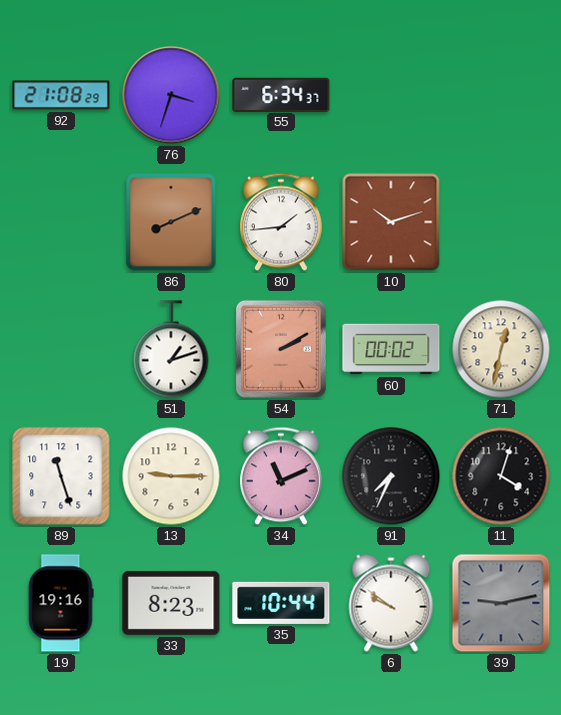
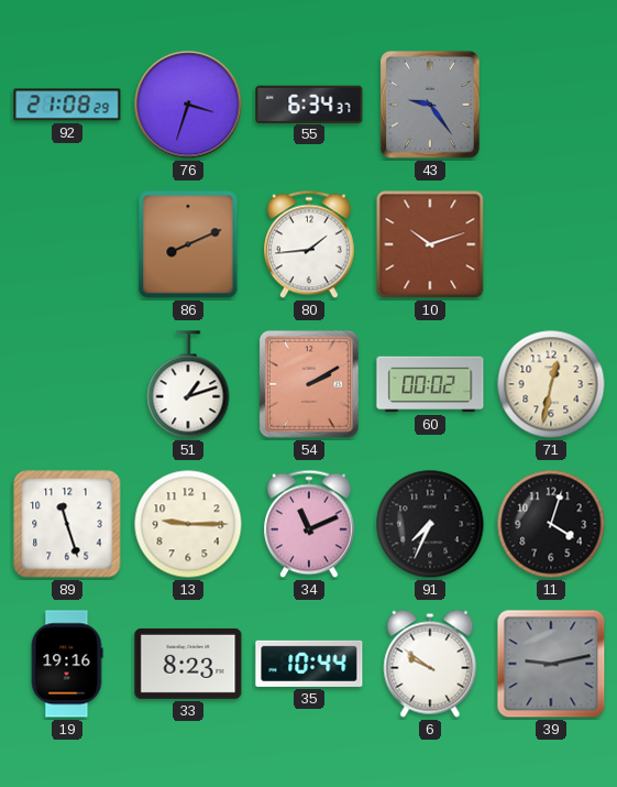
43: none -> 9:24
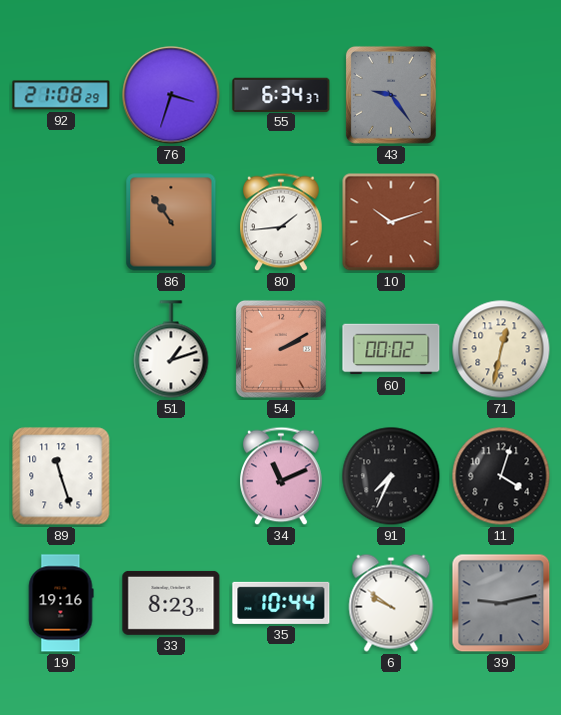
86: 8:11 -> 10:54
13: 9:15 -> none
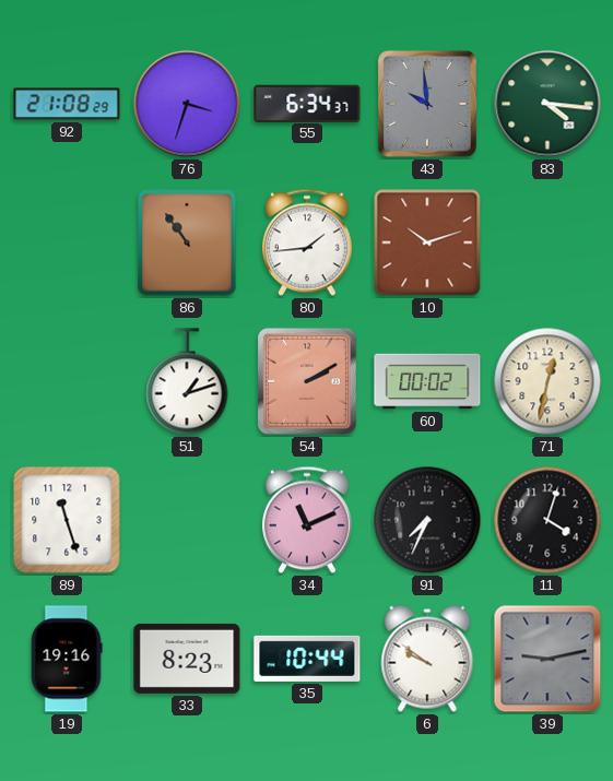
43: 9:24 -> 9:59
83: none -> 4:16
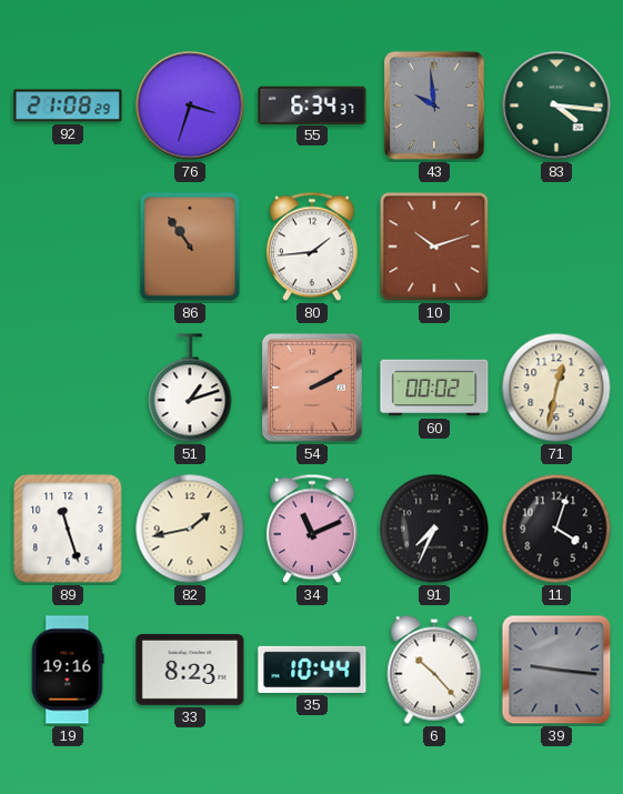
82: none -> 1:43
6: 9:51 -> 10:23
39: 9:13 -> 9:16
